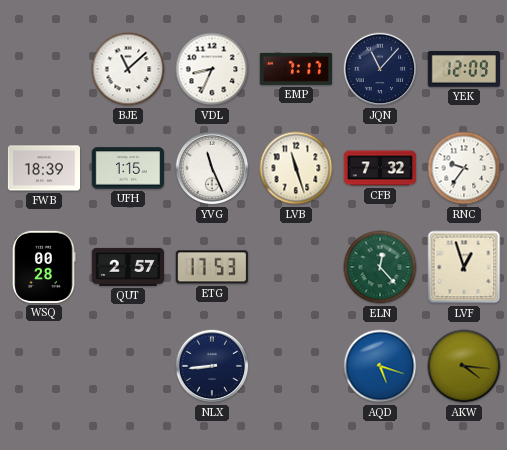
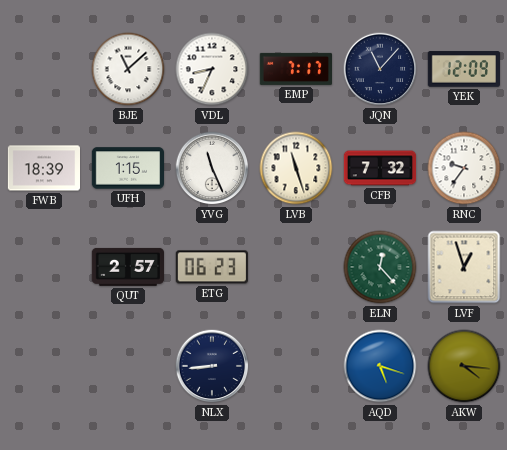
WSQ: 00:28 -> none
ETG: 17:53 -> 06:23
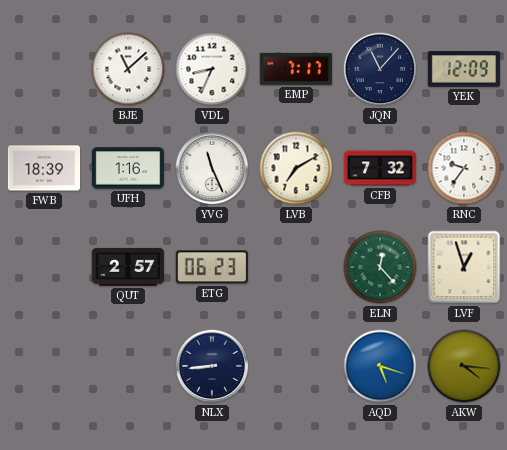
UFH: 1:15 -> 1:16
LVB: 11:27 -> 7:10
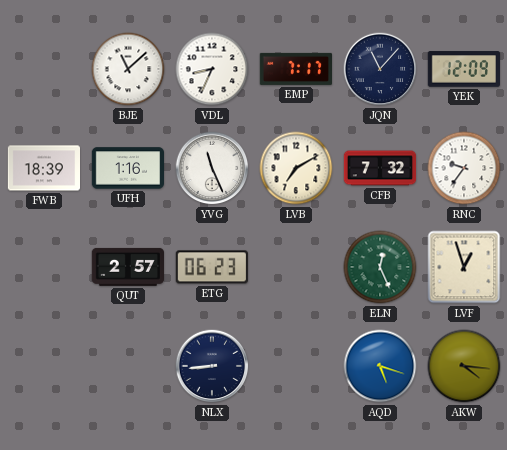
ELN: 12:23 -> 12:26
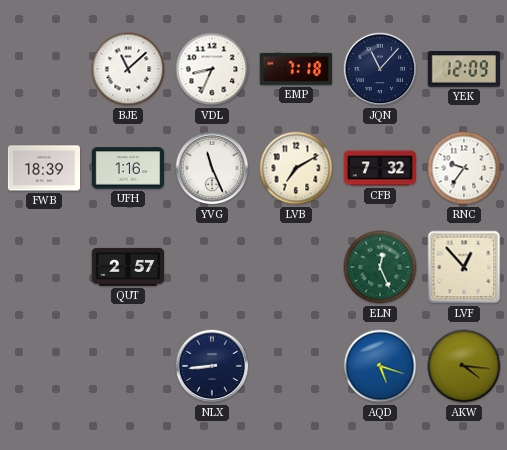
EMP: 7:17 -> 7:18
ETG: 06:23 -> none
LVF: 12:57 -> 12:53
